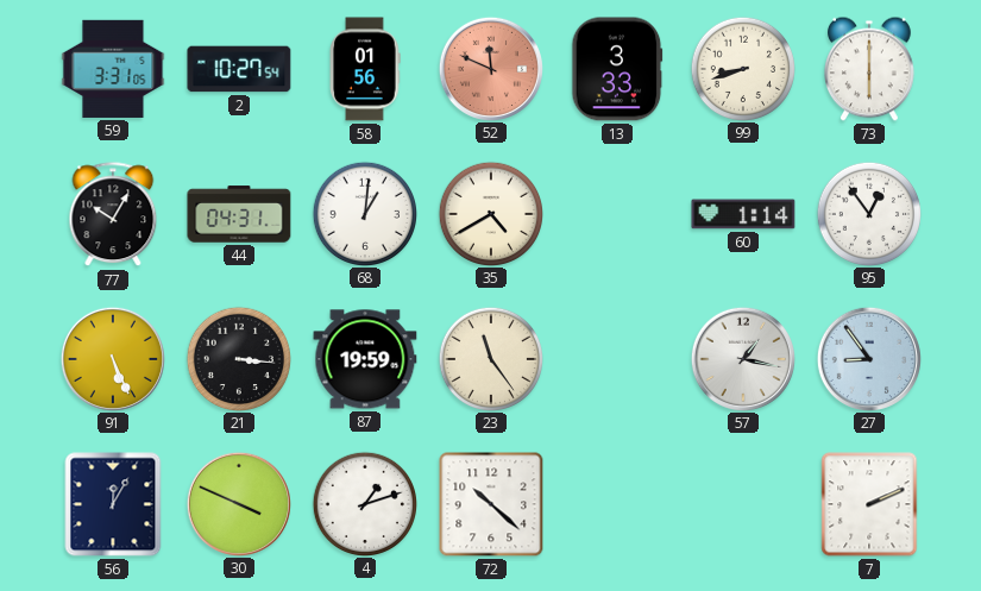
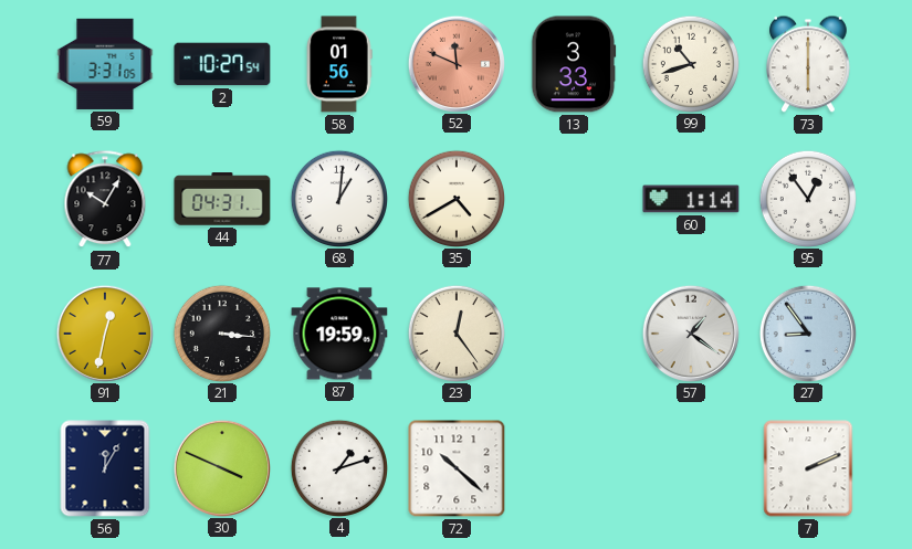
99: 8:42 -> 10:42
91: 5:26 -> 12:32
23: 11:24 -> 12:24
57: 1:17 -> 1:21
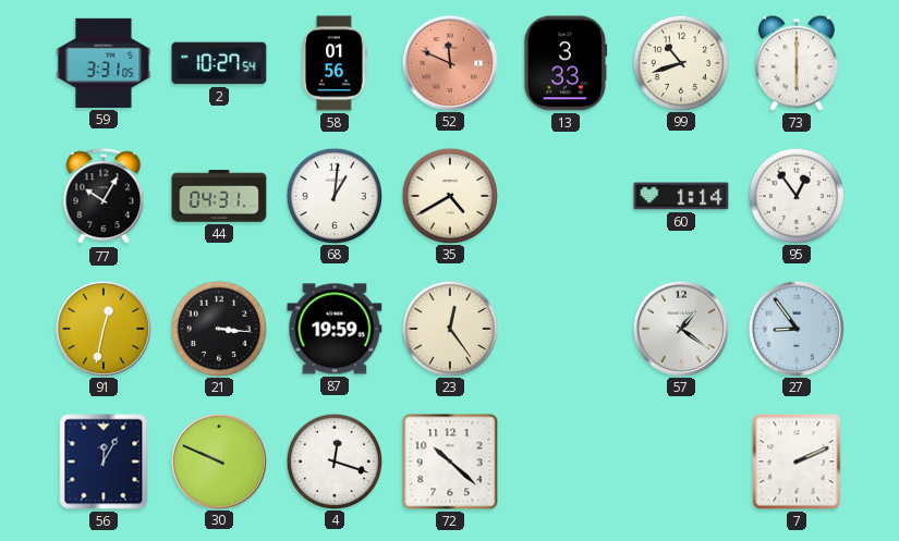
30: 3:49 -> 9:49
4: 1:12 -> 12:18
